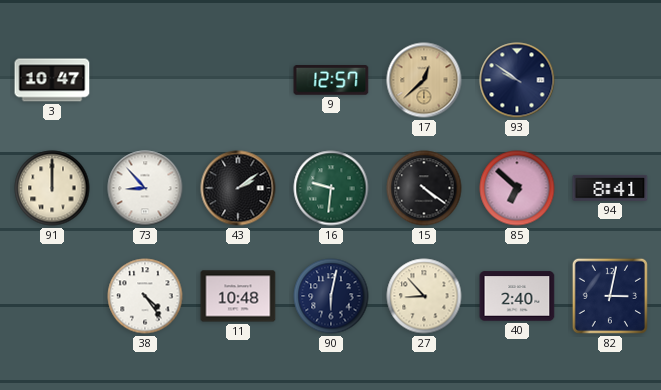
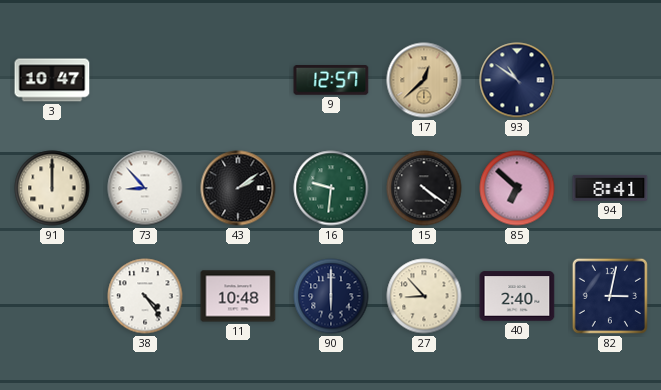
93: 9:51 -> 10:51
90: 6:02 -> 6:00
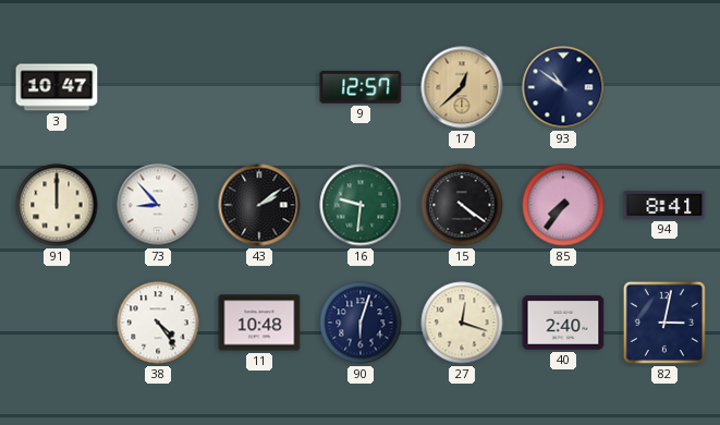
85: 6:52 -> 7:36
90: 6:00 -> 6:03
27: 8:53 -> 12:18
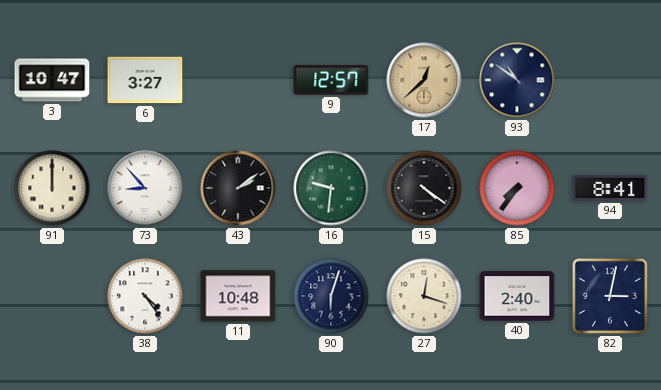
6: none -> 3:27
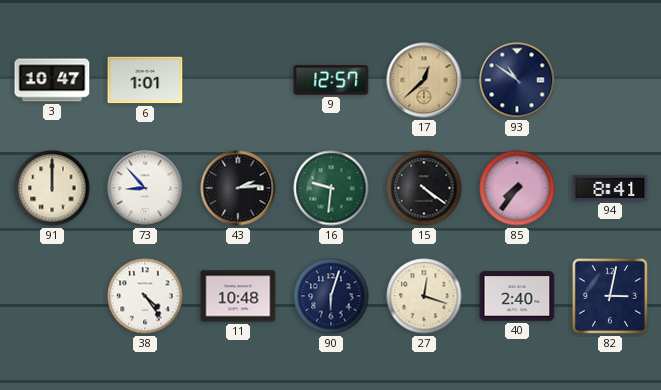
6: 3:27 -> 1:01
43: 2:09 -> 2:14
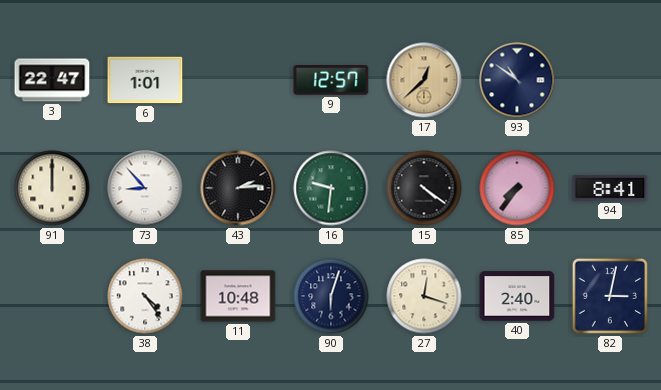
3: 10:47 -> 22:47
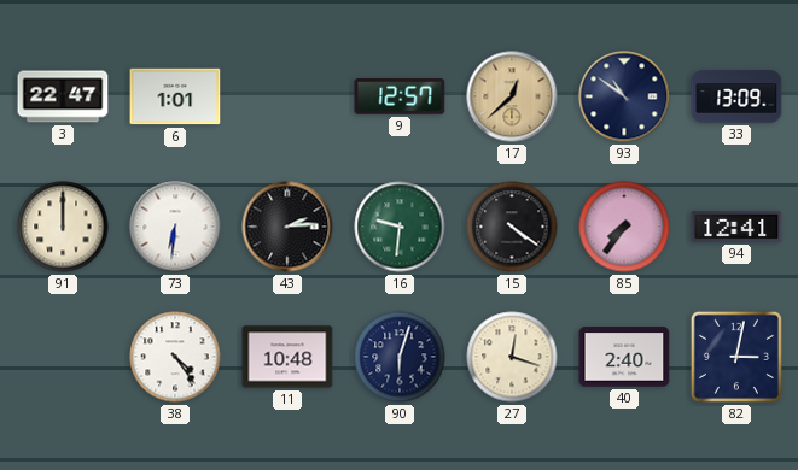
33: none -> 13:09
73: 8:53 -> 6:31
94: 8:41 -> 12:41
